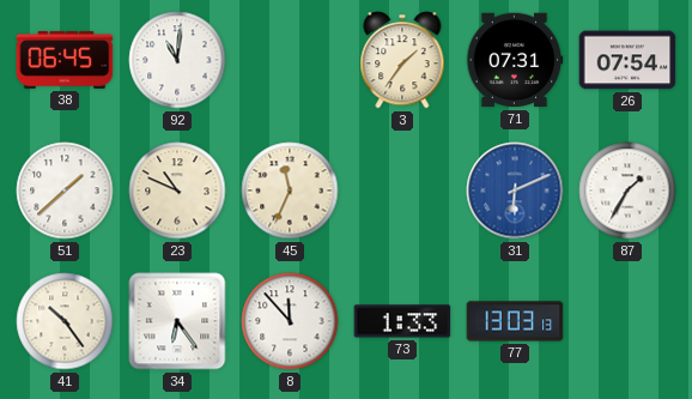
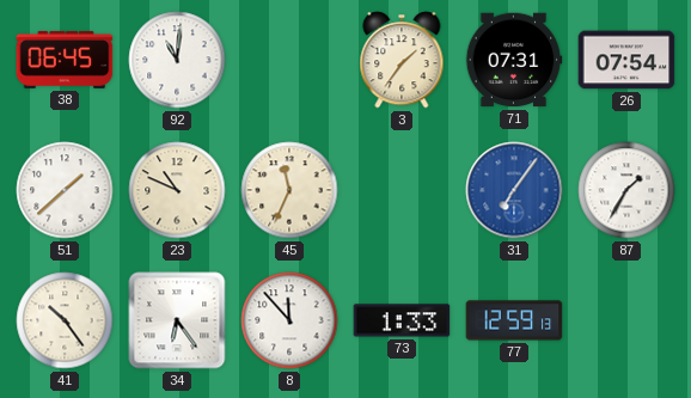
31: 6:11 -> 7:06
77: 13:03 -> 12:59
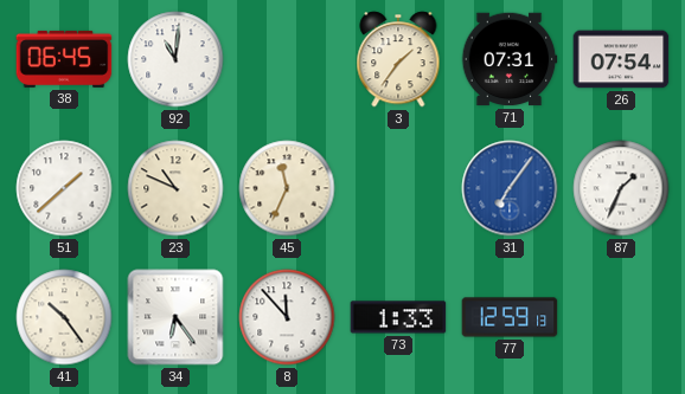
87: 1:35 -> 1:34
